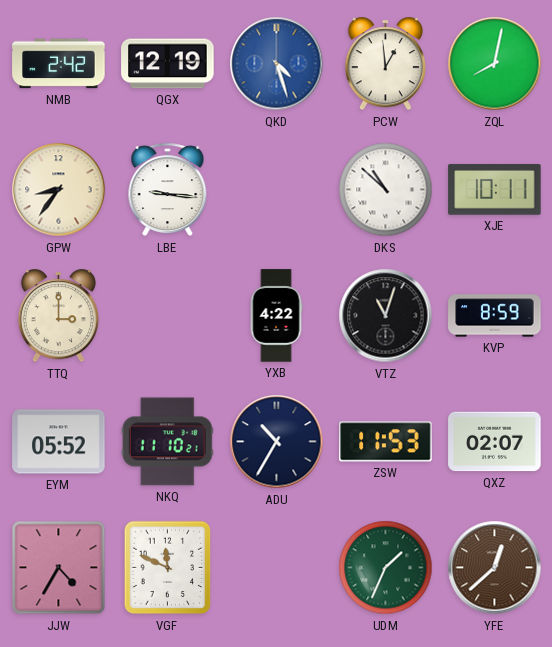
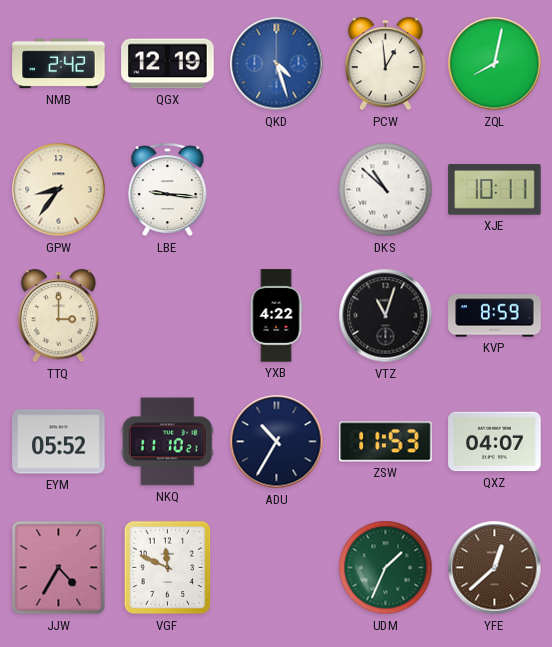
QXZ: 02:07 -> 04:07
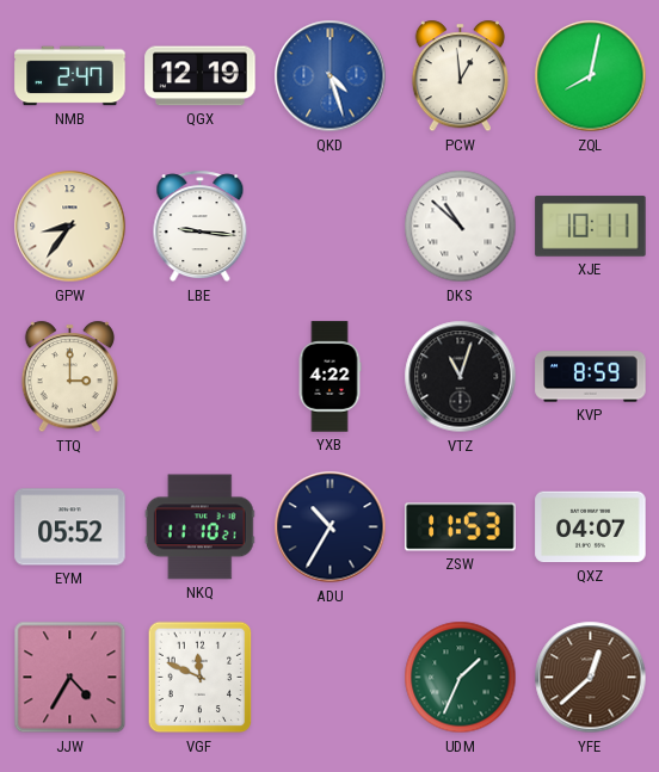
NMB: 2:42 -> 2:47
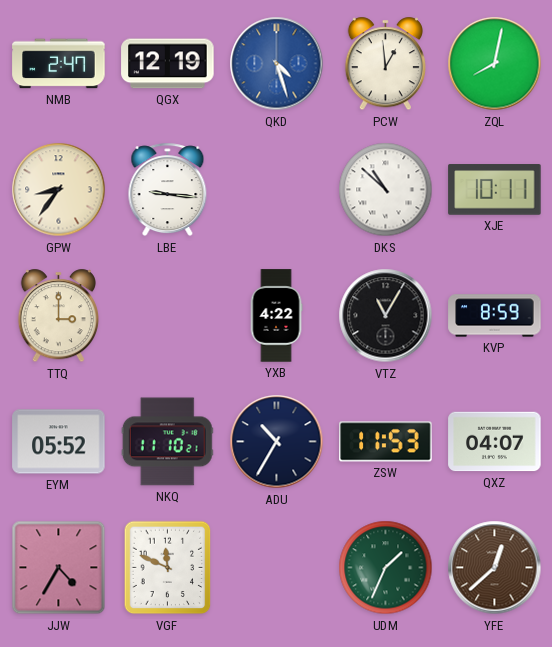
VTZ: 11:03 -> 11:05
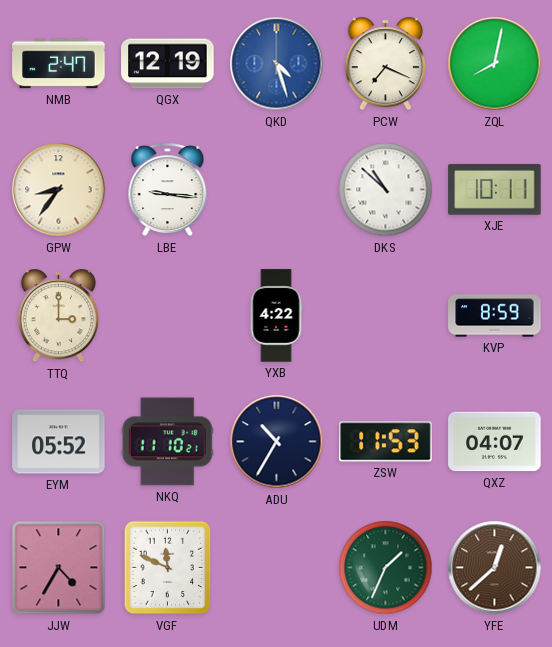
PCW: 12:59 -> 7:19
VTZ: 11:05 -> none
